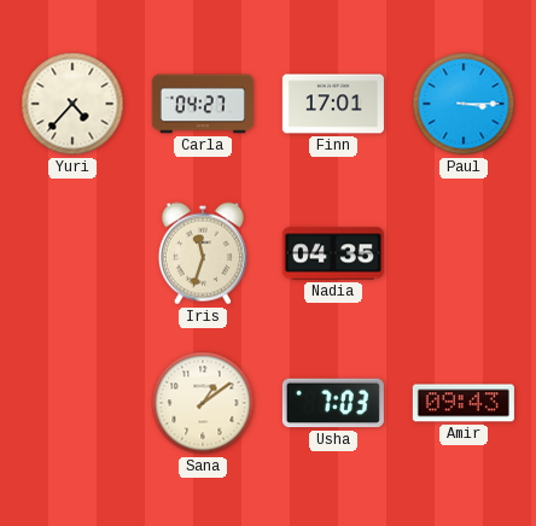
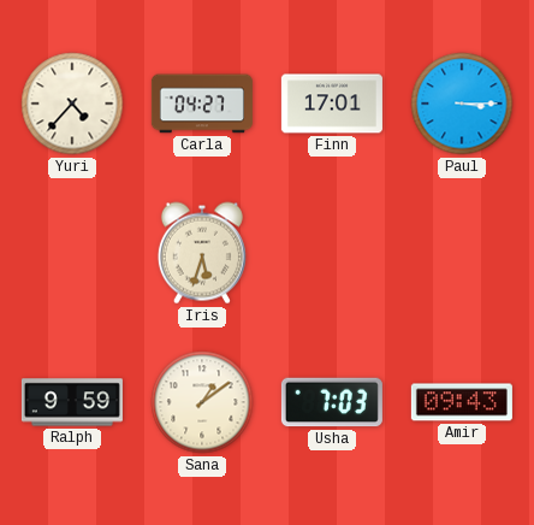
Iris: 11:33 -> 5:33
Nadia: 04:35 -> none
Ralph: none -> 9:59
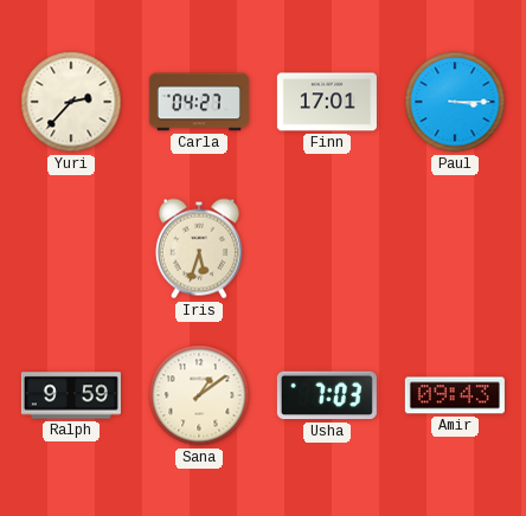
Yuri: 4:37 -> 2:37
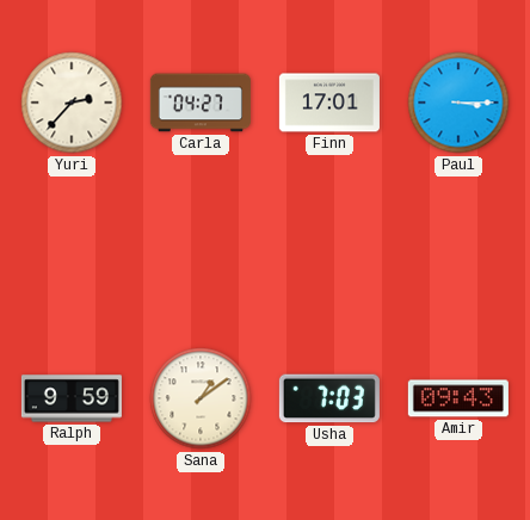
Iris: 5:33 -> none
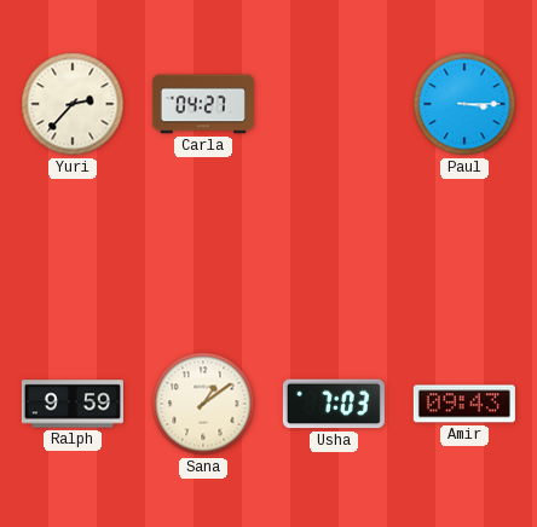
Finn: 17:01 -> none
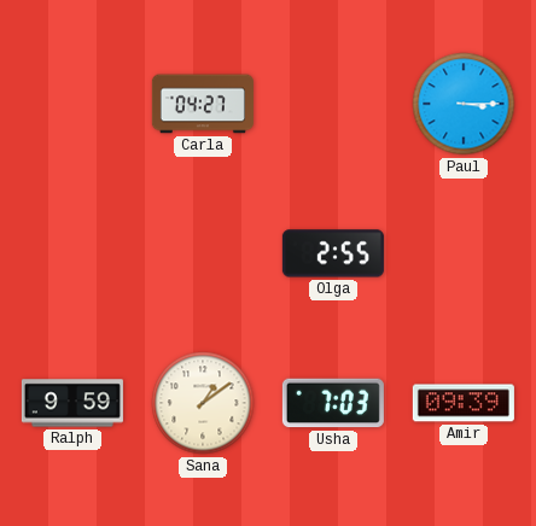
Yuri: 2:37 -> none
Olga: none -> 2:55
Amir: 09:43 -> 09:39
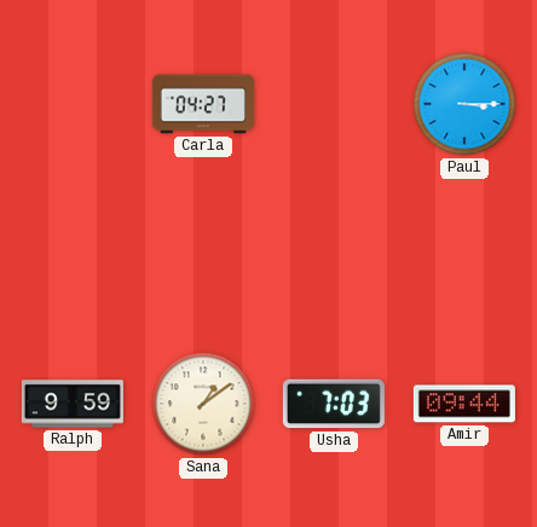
Olga: 2:55 -> none
Amir: 09:39 -> 09:44
